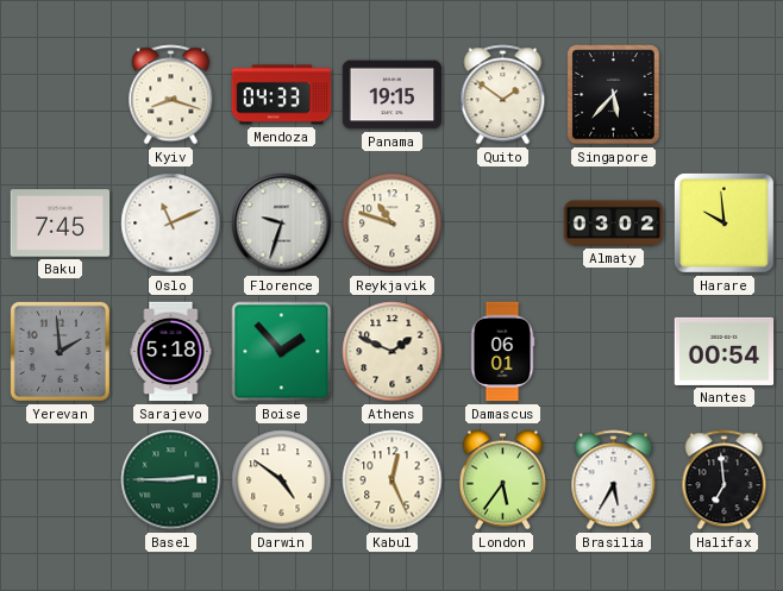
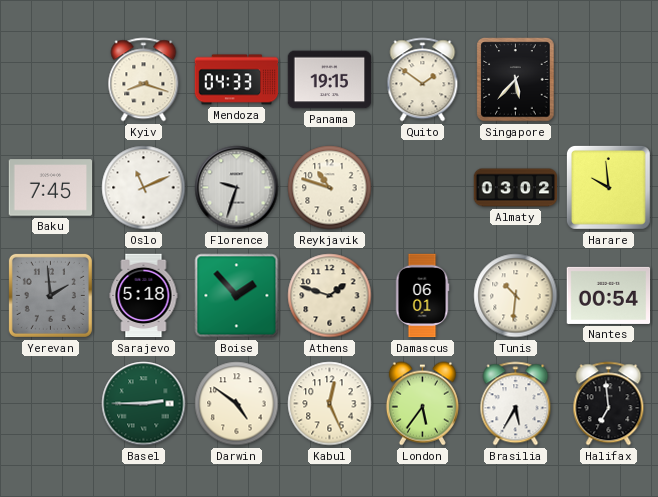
Athens: 1:49 -> 1:48
Tunis: none -> 10:31
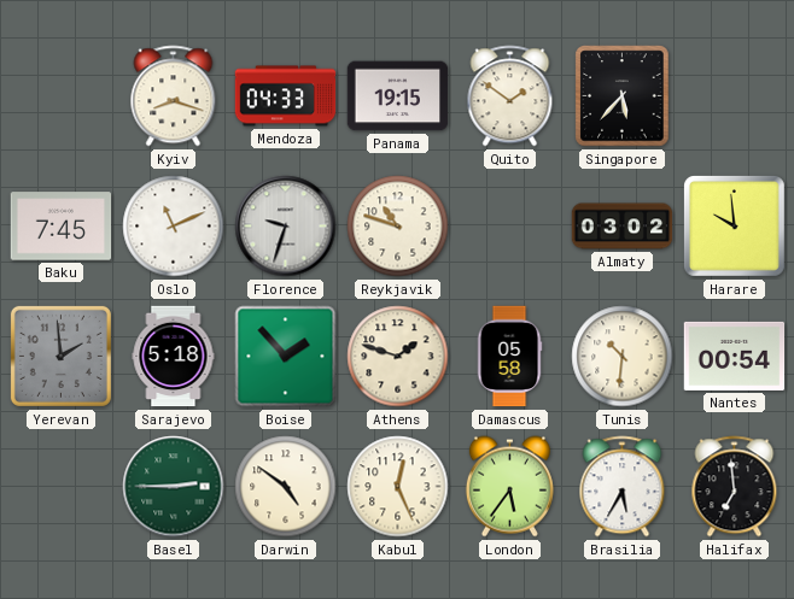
Damascus: 06:01 -> 05:58
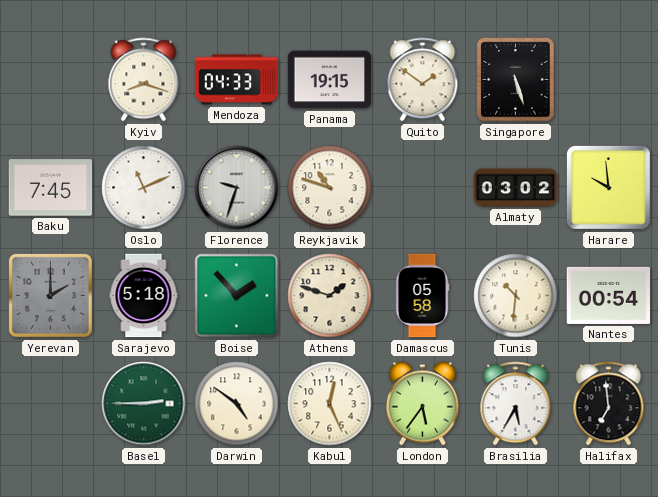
Singapore: 5:37 -> 5:27
Yerevan: 1:59 -> 2:00
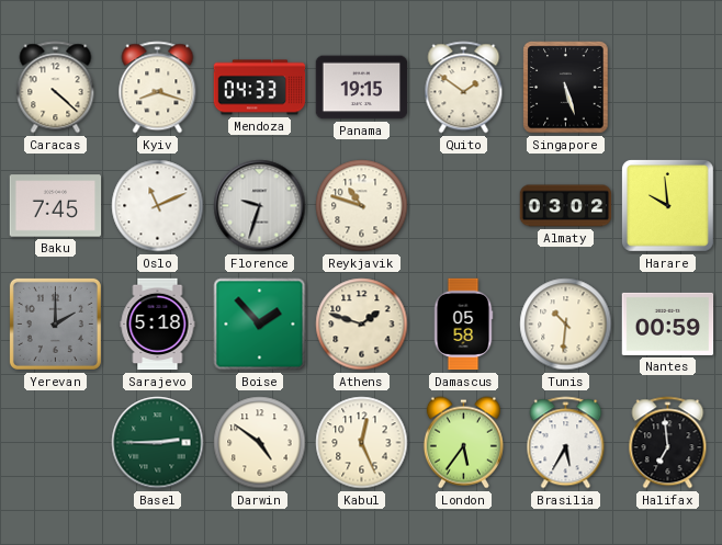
Caracas: none -> 4:22
Nantes: 00:54 -> 00:59
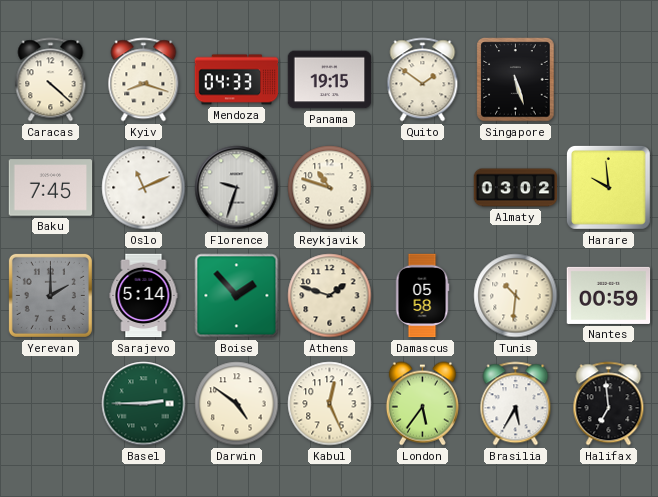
Sarajevo: 5:18 -> 5:14
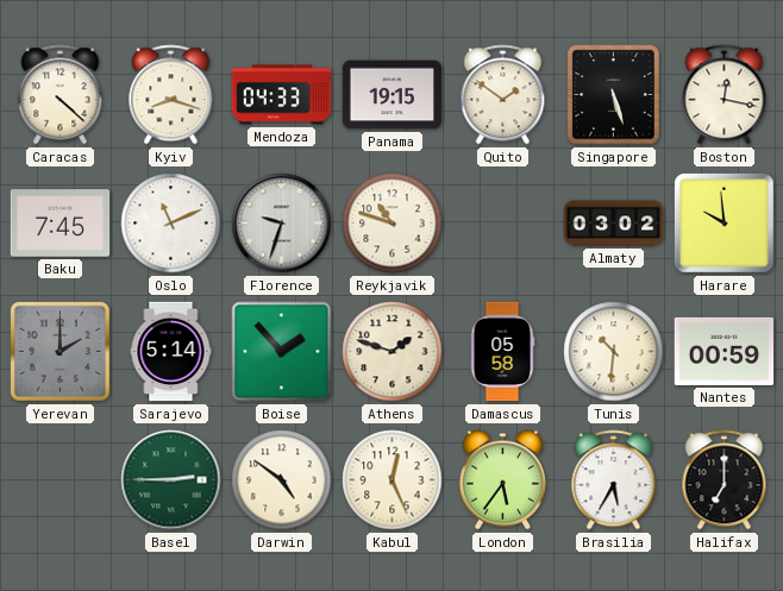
Boston: none -> 12:17
Halifax: 6:59 -> 7:00
